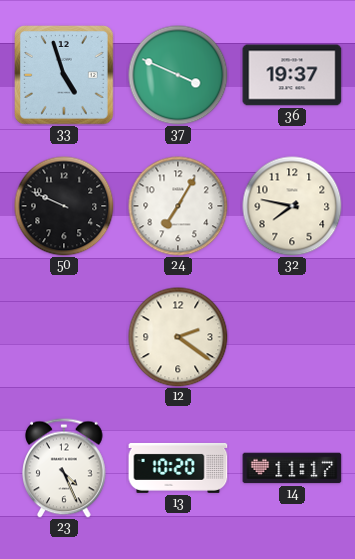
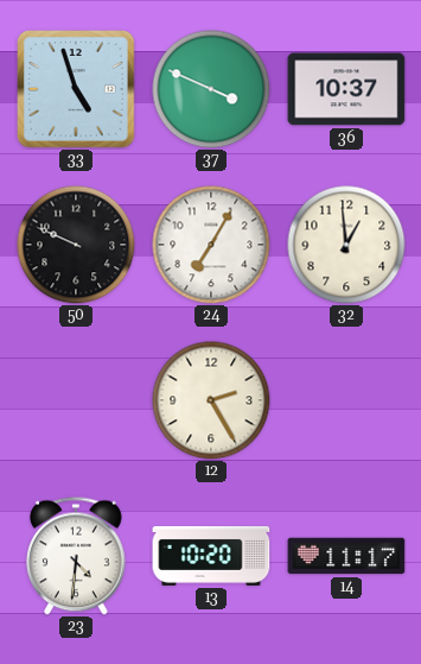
36: 19:37 -> 10:37
32: 7:47 -> 12:59
12: 2:21 -> 2:25
23: 4:26 -> 4:31
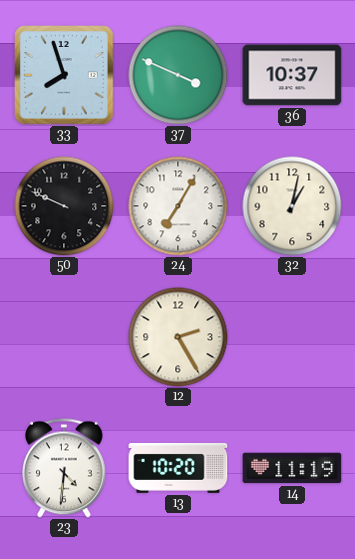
33: 4:57 -> 7:57
32: 12:59 -> 1:02
14: 11:17 -> 11:19
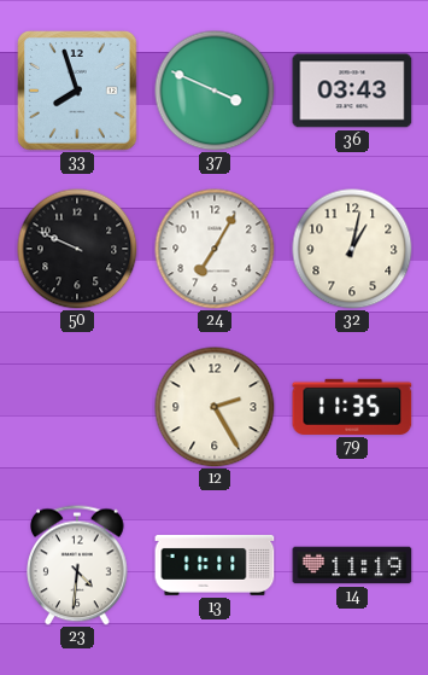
36: 10:37 -> 03:43
79: none -> 11:35
13: 10:20 -> 11:11
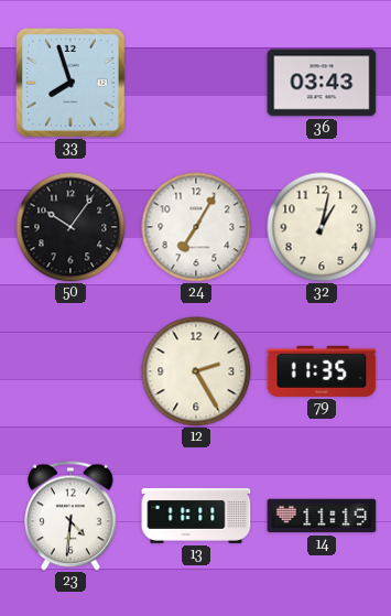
37: 3:49 -> none
50: 9:49 -> 10:06
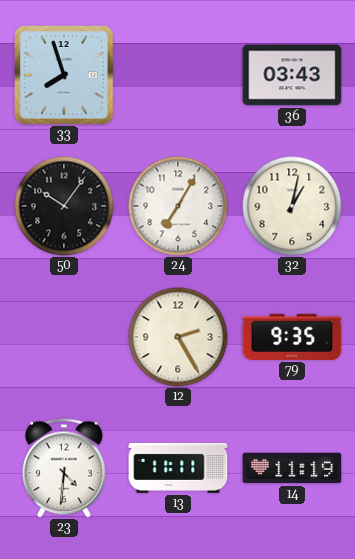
79: 11:35 -> 9:35
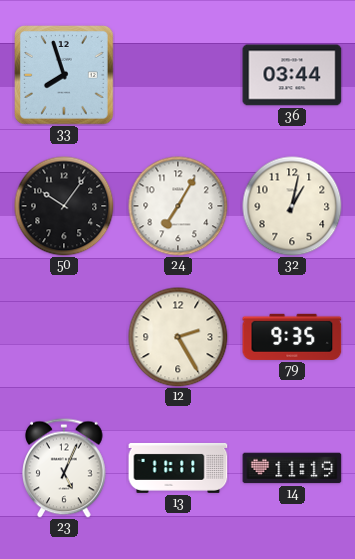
36: 03:43 -> 03:44
23: 4:31 -> 5:04
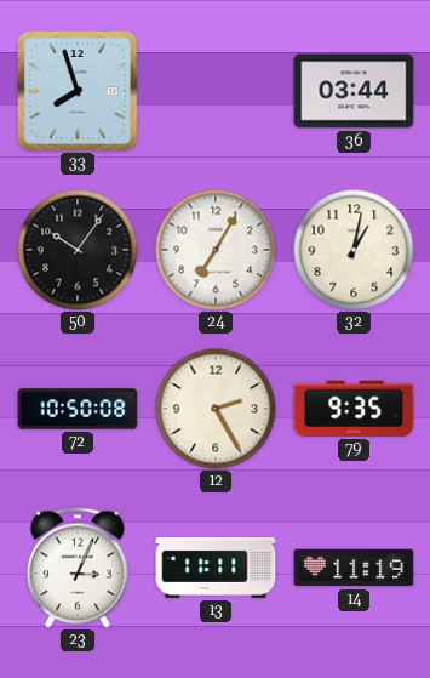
72: none -> 10:50
23: 5:04 -> 3:04
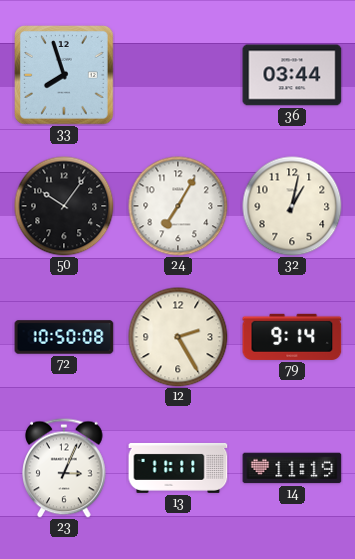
79: 9:35 -> 9:14
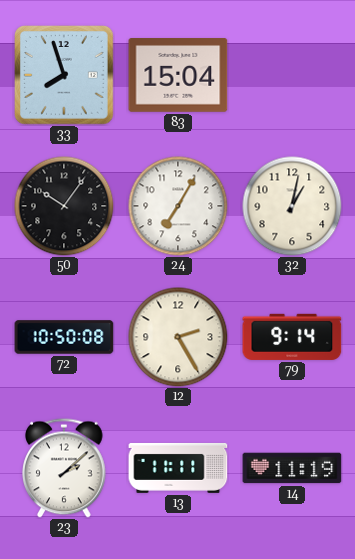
83: none -> 15:04
36: 03:44 -> none
23: 3:04 -> 2:08
